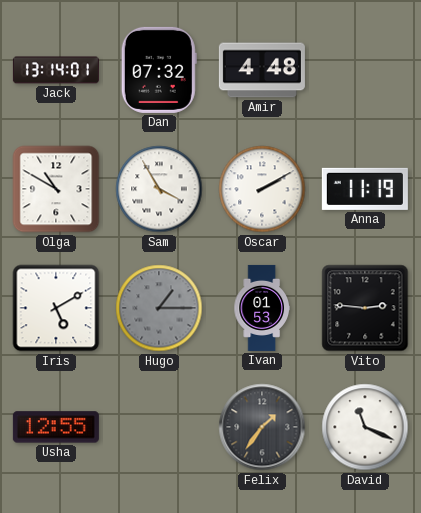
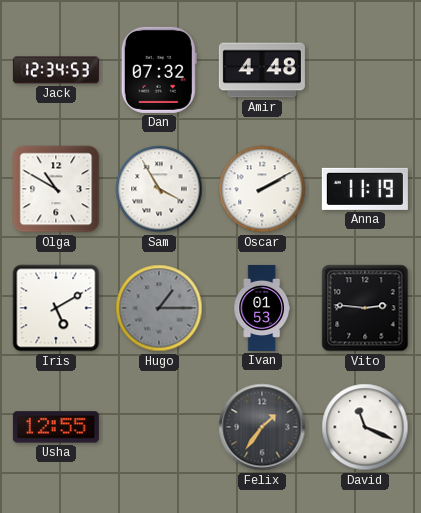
Jack: 13:14 -> 12:34
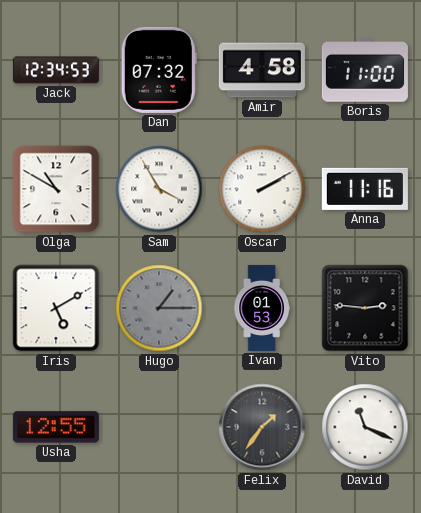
Amir: 4:48 -> 4:58
Boris: none -> 11:00
Anna: 11:19 -> 11:16
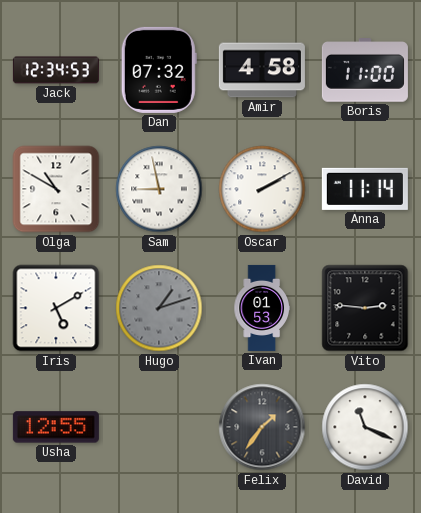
Sam: 3:55 -> 8:58
Anna: 11:16 -> 11:14
Hugo: 1:15 -> 1:12
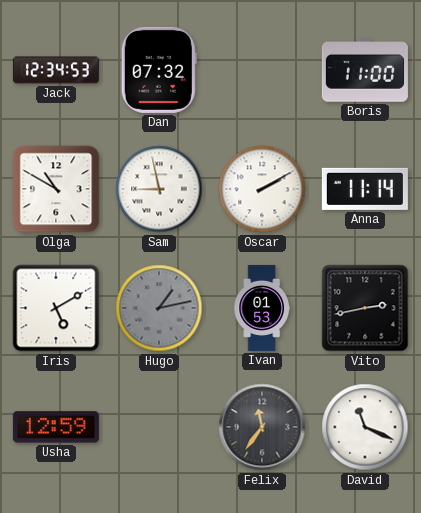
Amir: 4:58 -> none
Hugo: 1:12 -> 1:13
Vito: 2:46 -> 2:43
Usha: 12:55 -> 12:59
Felix: 1:36 -> 11:36
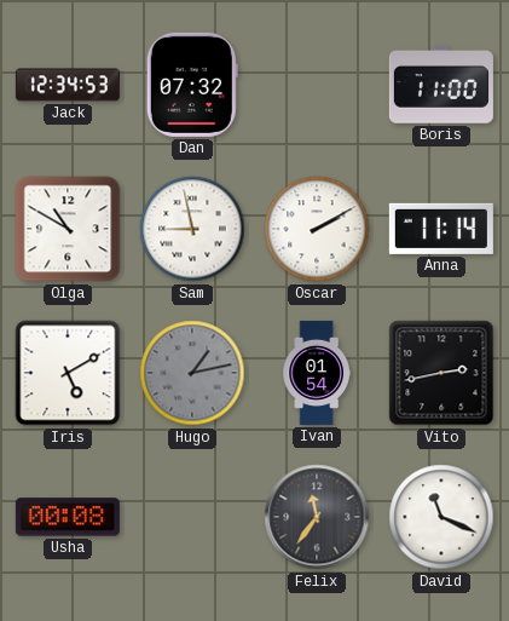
Ivan: 01:53 -> 01:54
Usha: 12:59 -> 00:08
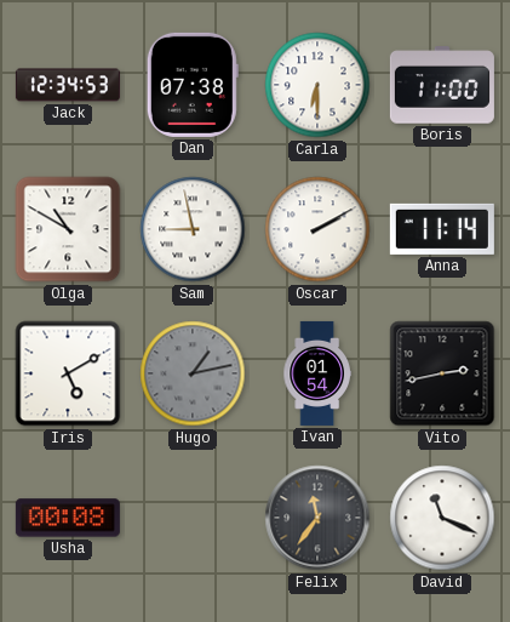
Dan: 07:32 -> 07:38
Carla: none -> 6:30
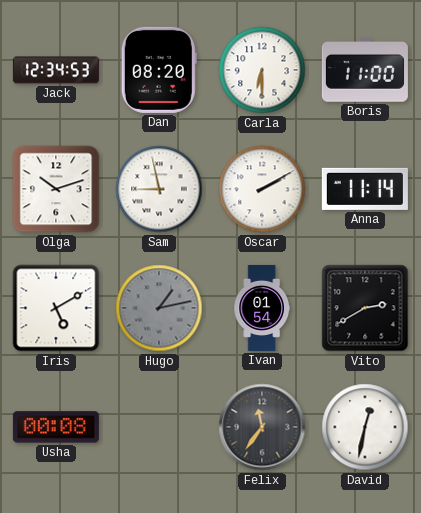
Dan: 07:38 -> 08:20
Olga: 10:50 -> 10:12
Vito: 2:43 -> 2:40
David: 11:19 -> 12:32
